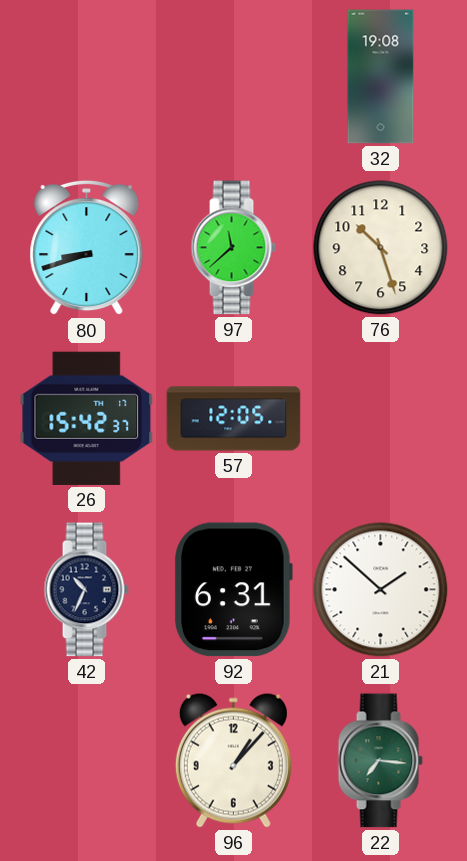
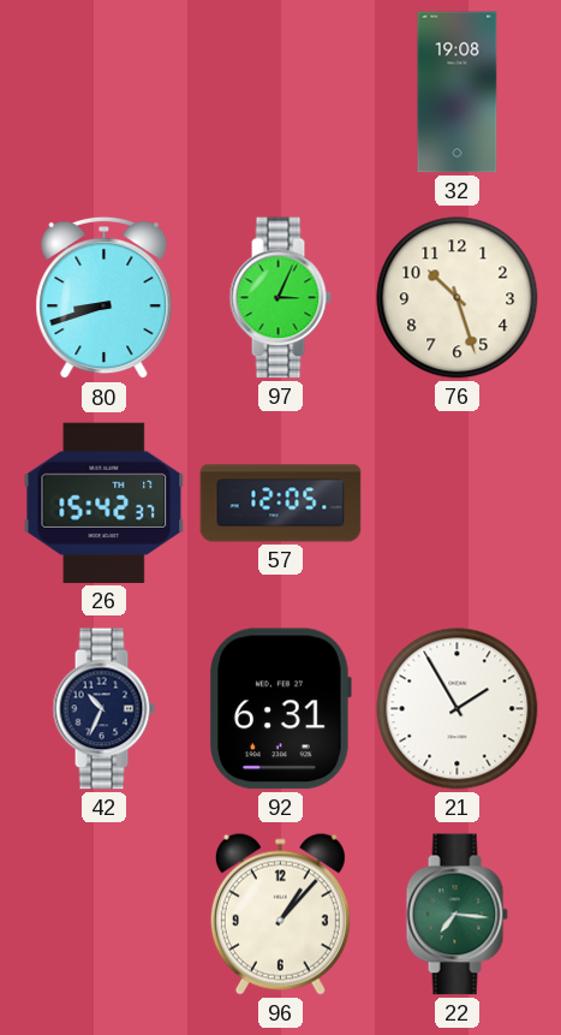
97: 11:38 -> 3:04
21: 1:52 -> 1:55
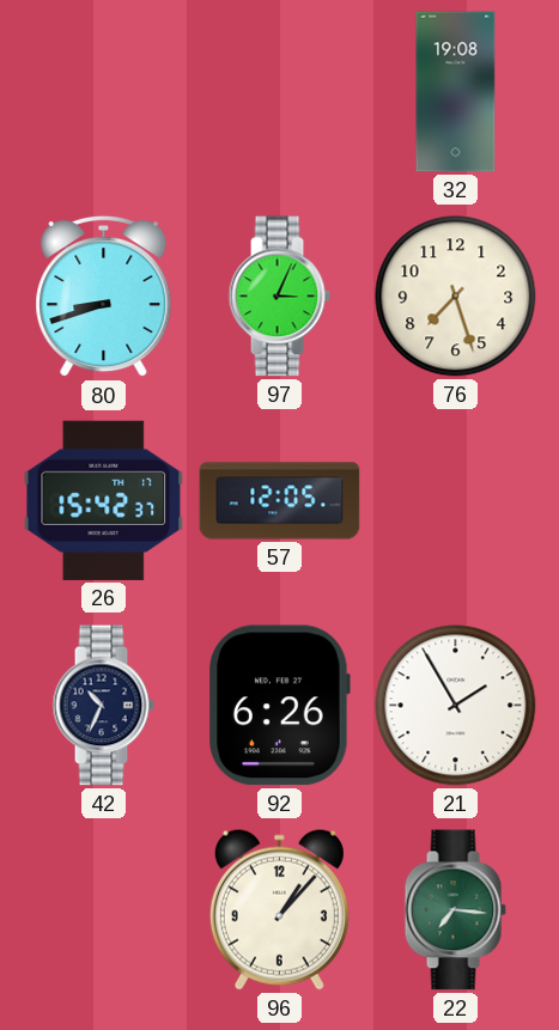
76: 10:27 -> 7:27
92: 6:31 -> 6:26
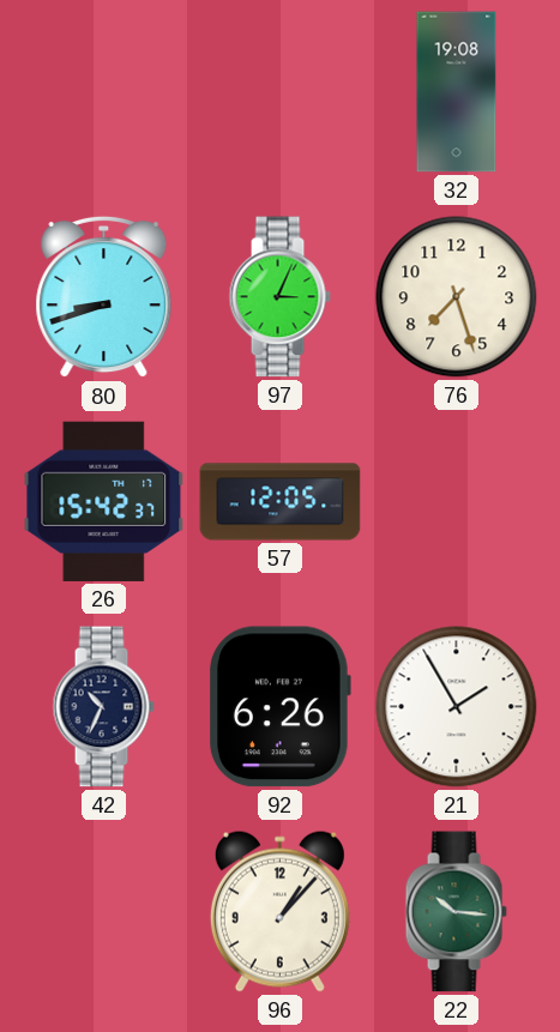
22: 7:16 -> 10:16
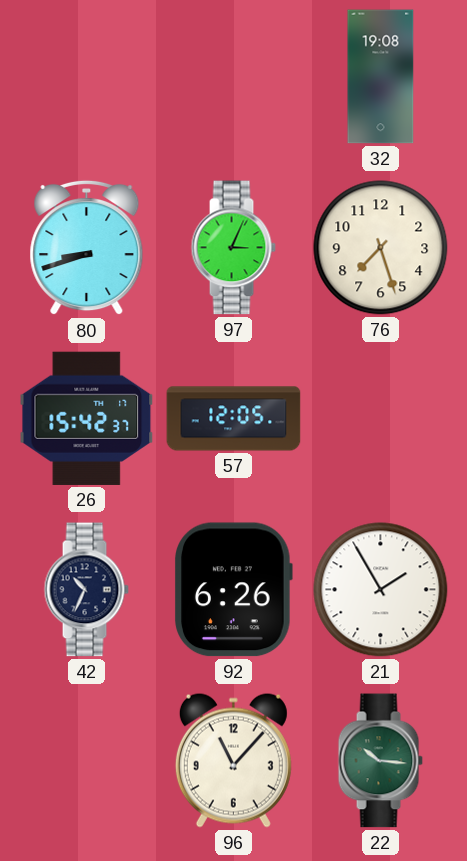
96: 1:07 -> 11:07
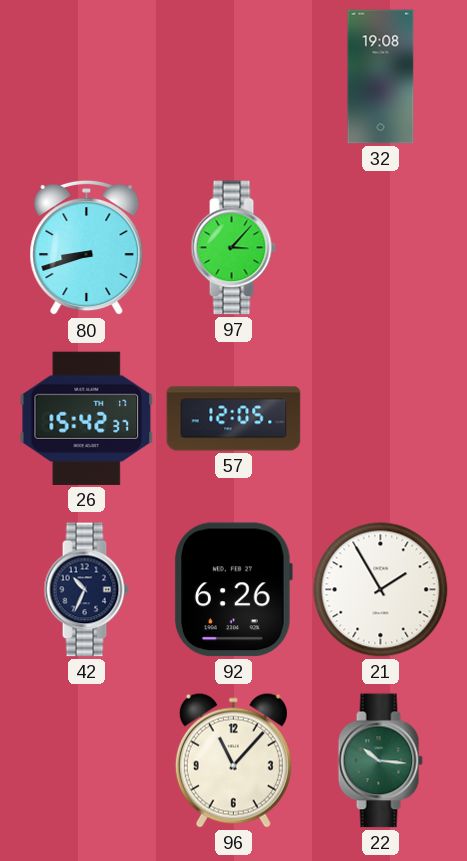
97: 3:04 -> 3:07
76: 7:27 -> none
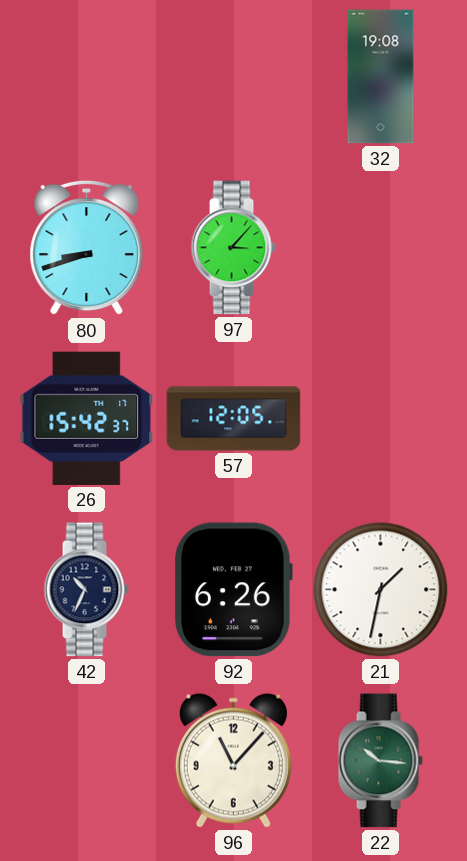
21: 1:55 -> 1:32
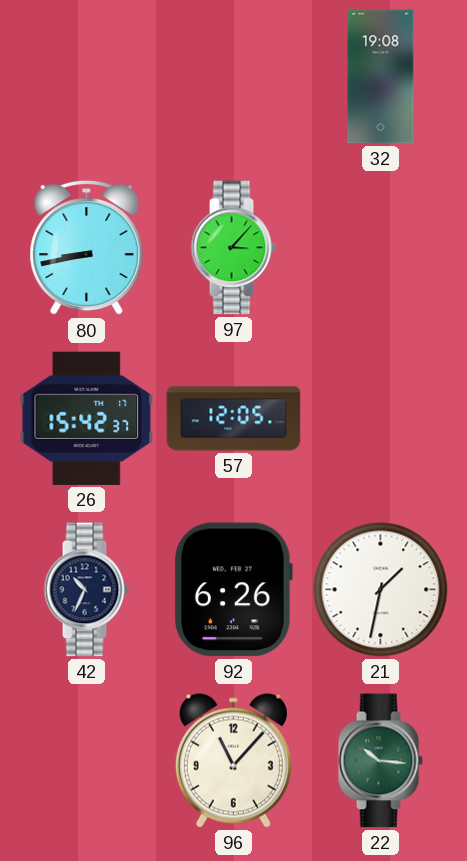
80: 8:42 -> 8:43
